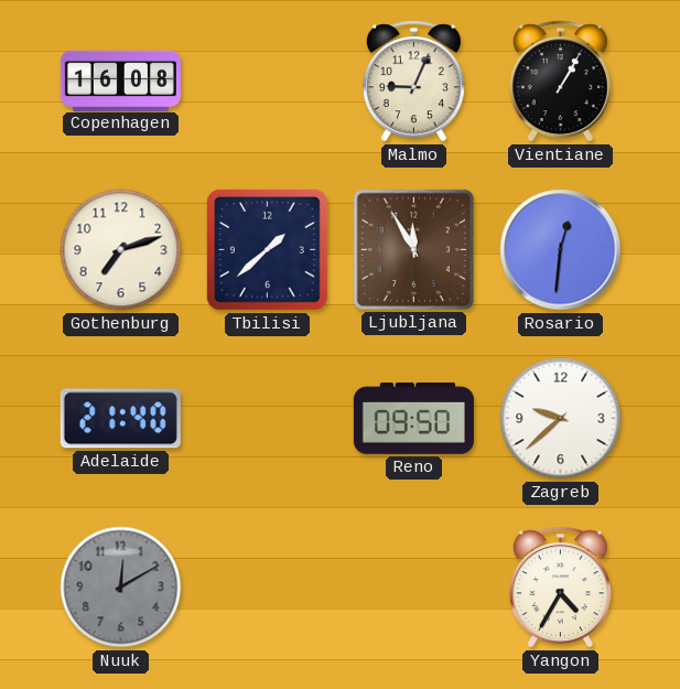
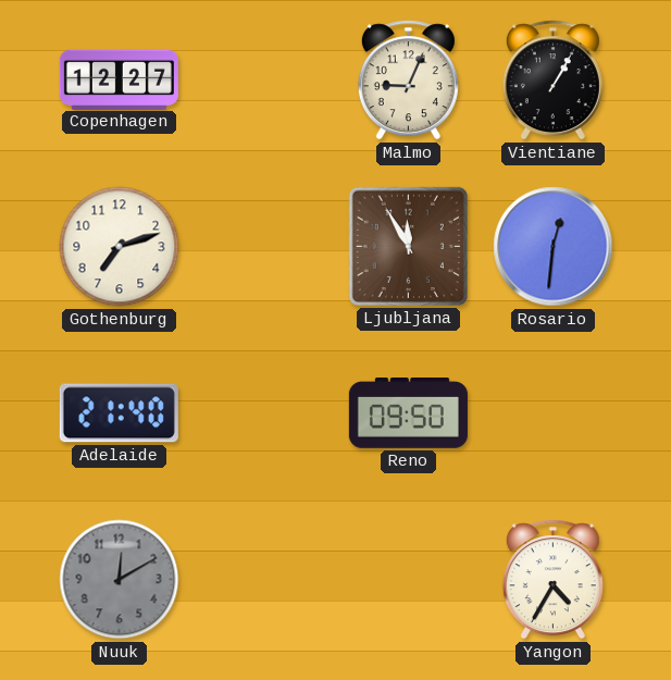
Copenhagen: 16:08 -> 12:27
Tbilisi: 1:38 -> none
Zagreb: 9:38 -> none
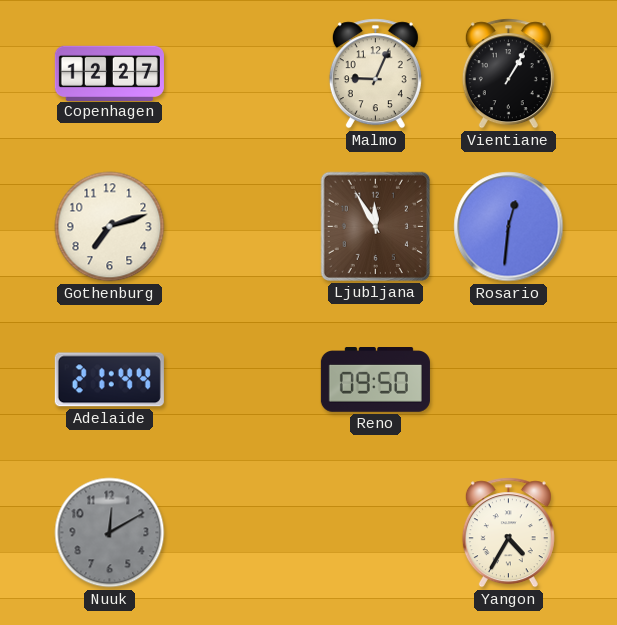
Adelaide: 21:40 -> 21:44
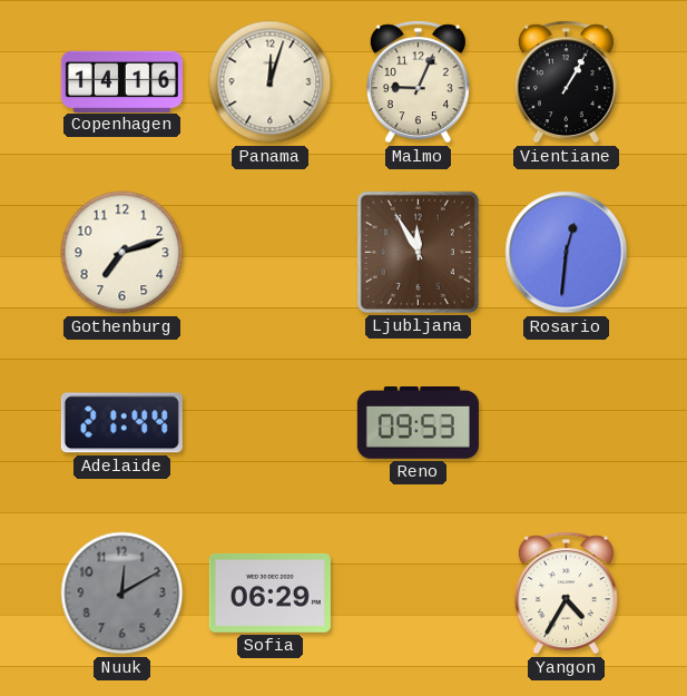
Copenhagen: 12:27 -> 14:16
Panama: none -> 12:03
Reno: 09:50 -> 09:53
Sofia: none -> 06:29
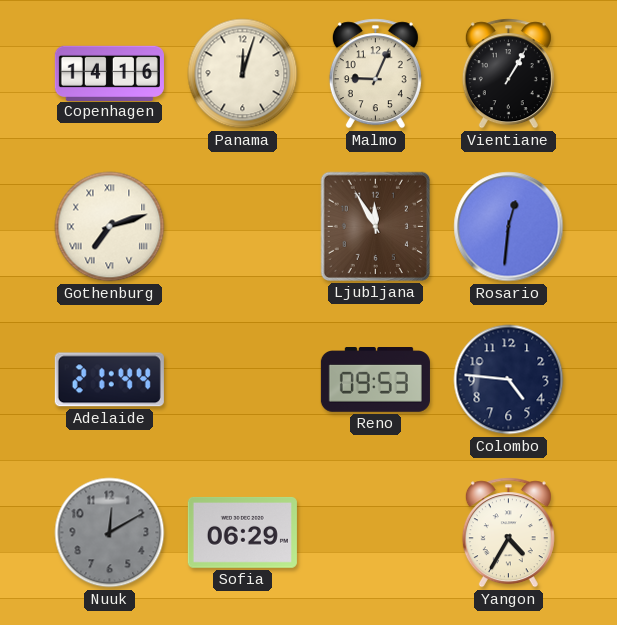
Gothenburg numerals: Arabic -> Roman
Colombo: none -> 4:46
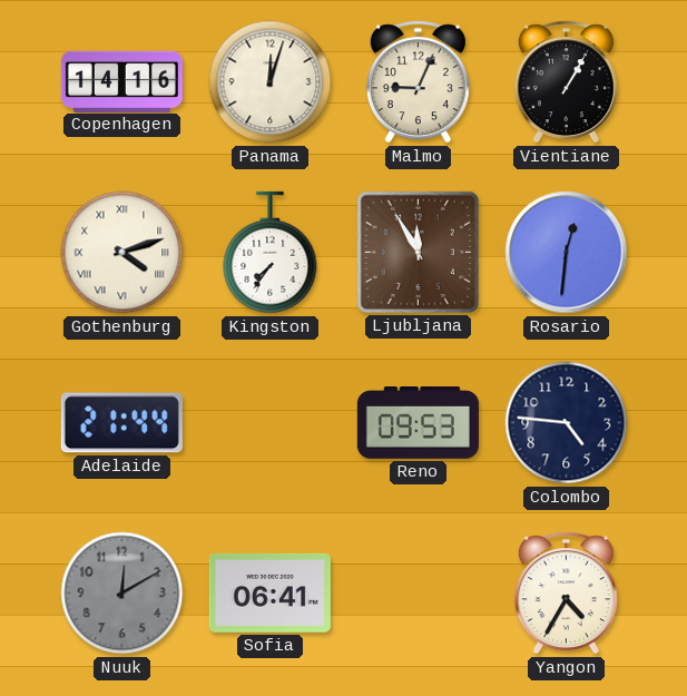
Gothenburg: 7:12 -> 4:12
Kingston: none -> 7:36
Sofia: 06:29 -> 06:41
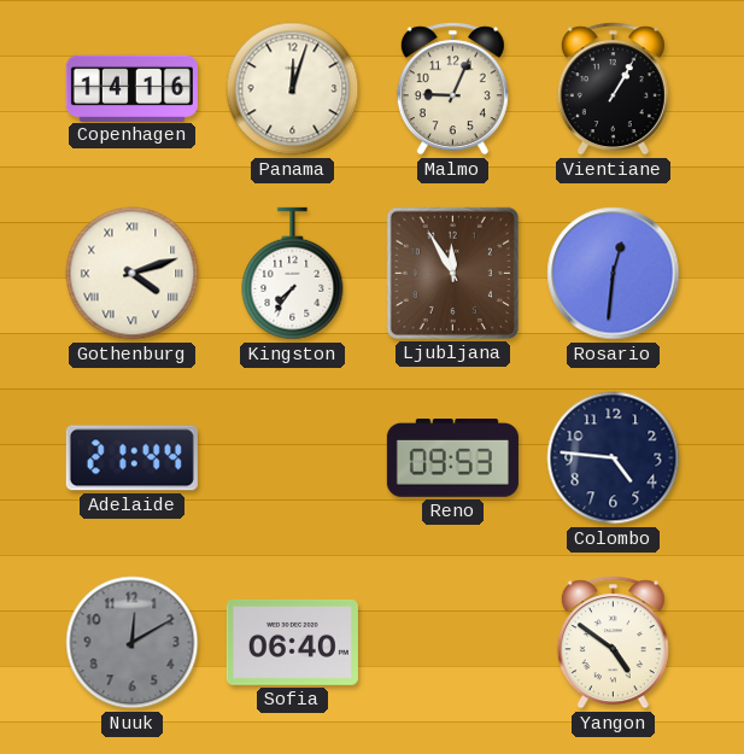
Sofia: 06:41 -> 06:40
Yangon: 4:35 -> 4:51
